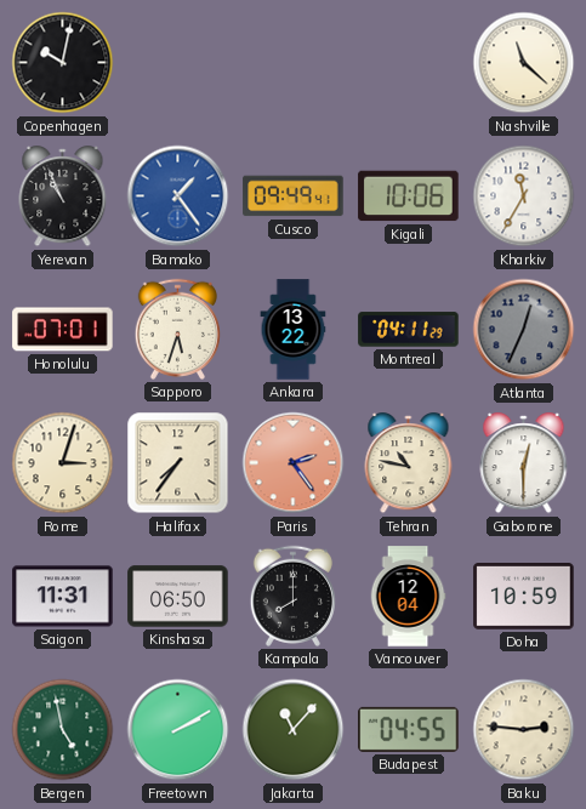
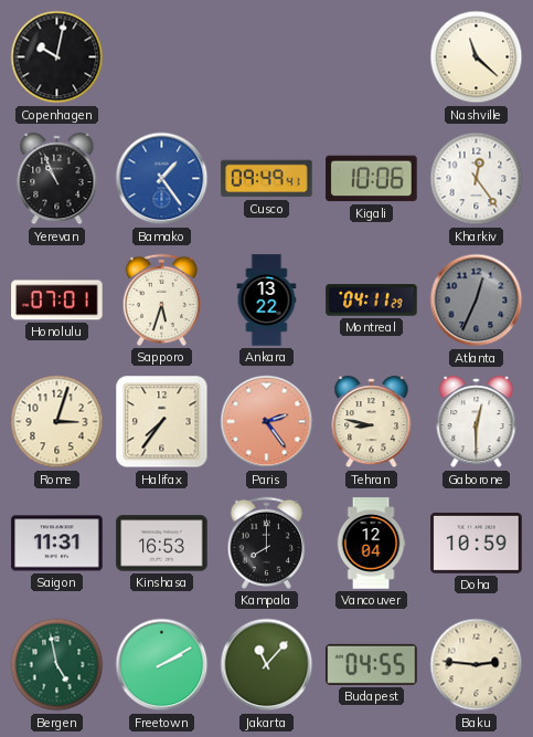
Kharkiv: 11:35 -> 12:24
Tehran: 10:47 -> 8:47
Kinshasa: 06:50 -> 16:53
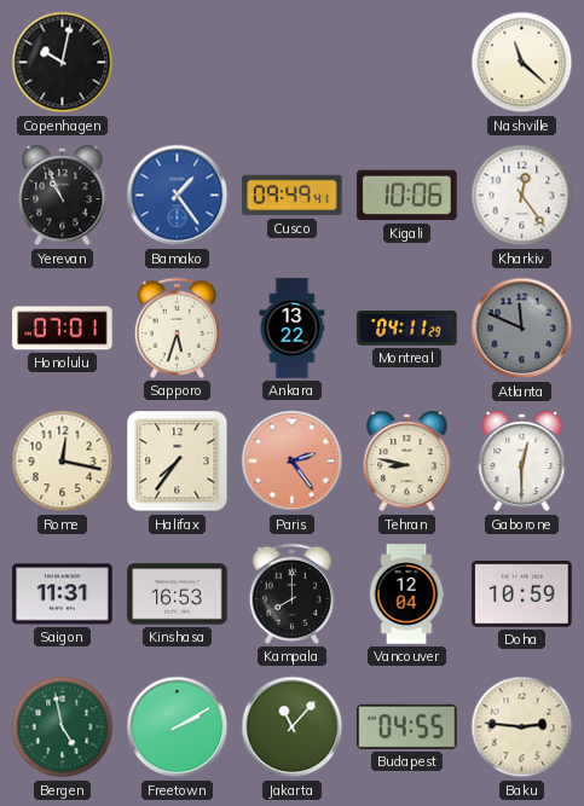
Atlanta: 12:34 -> 11:49
Rome: 3:03 -> 12:17
